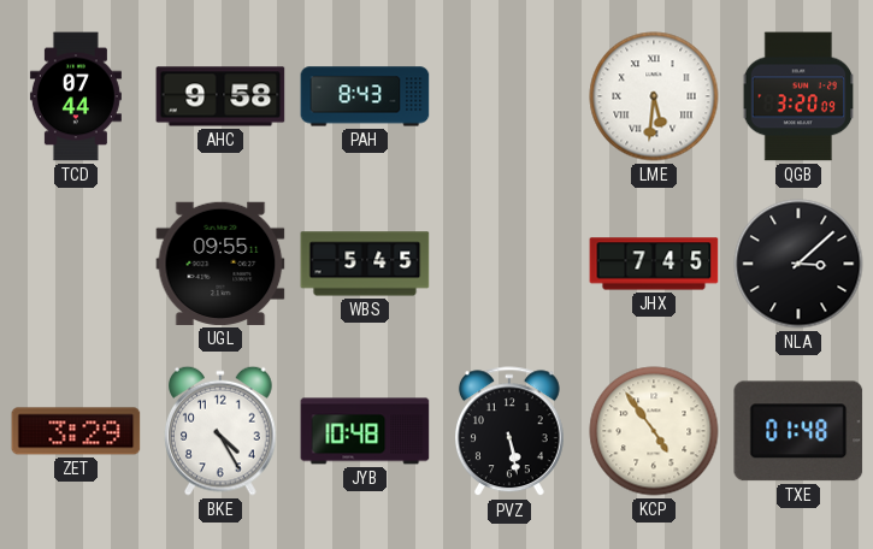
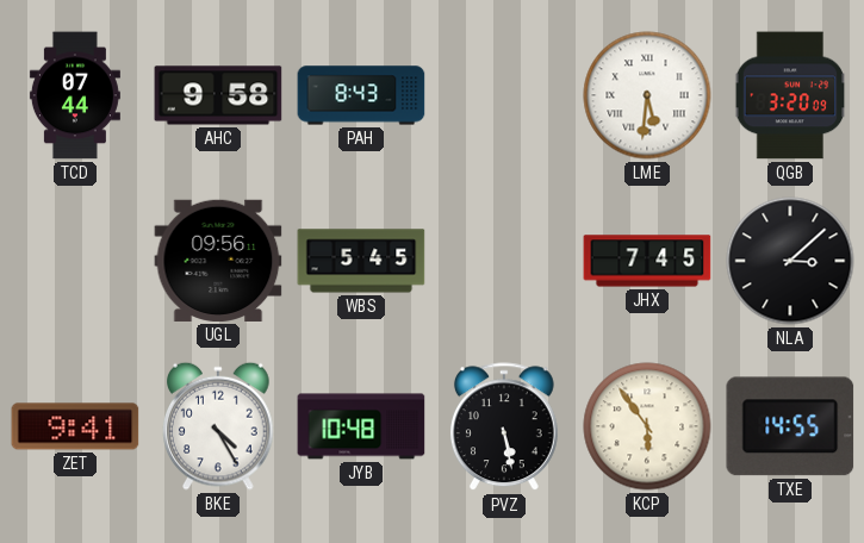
UGL: 09:55 -> 09:56
ZET: 3:29 -> 9:41
KCP: 4:54 -> 5:54
TXE: 01:48 -> 14:55
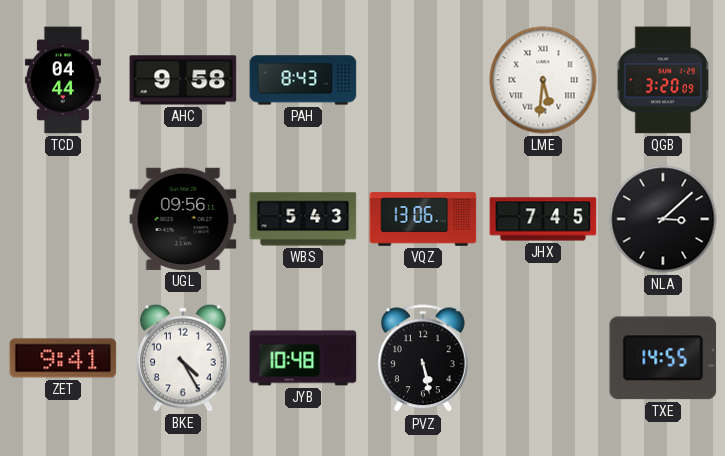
TCD: 07:44 -> 04:44
WBS: 5:45 -> 5:43
VQZ: none -> 13:06
KCP: 5:54 -> none
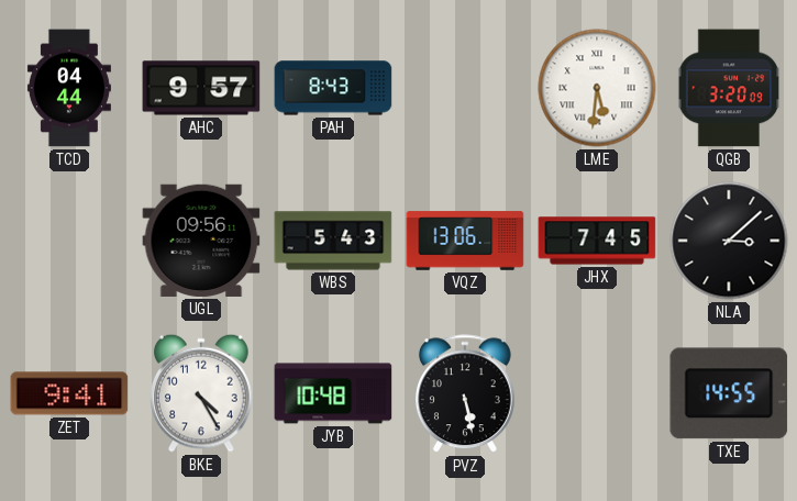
AHC: 9:58 -> 9:57
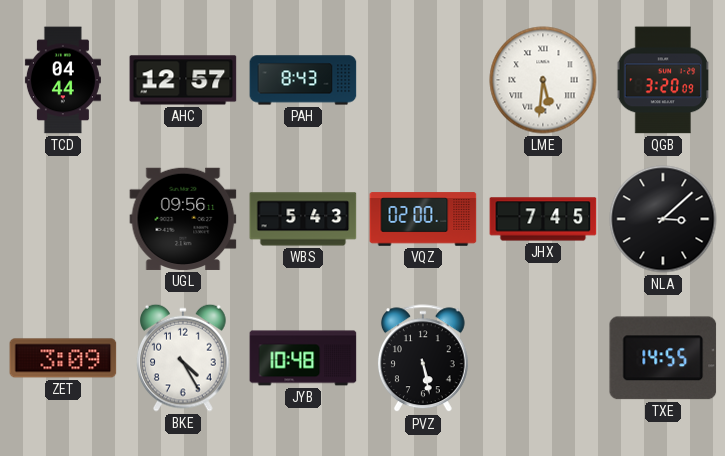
AHC: 9:57 -> 12:57
VQZ: 13:06 -> 02:00
ZET: 9:41 -> 3:09
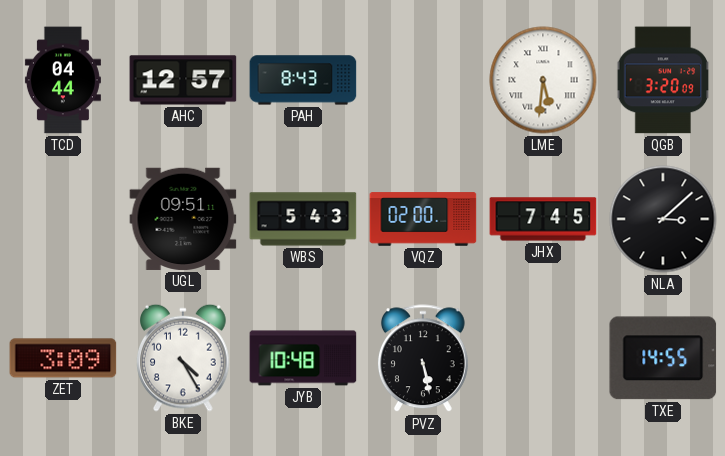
UGL: 09:56 -> 09:51
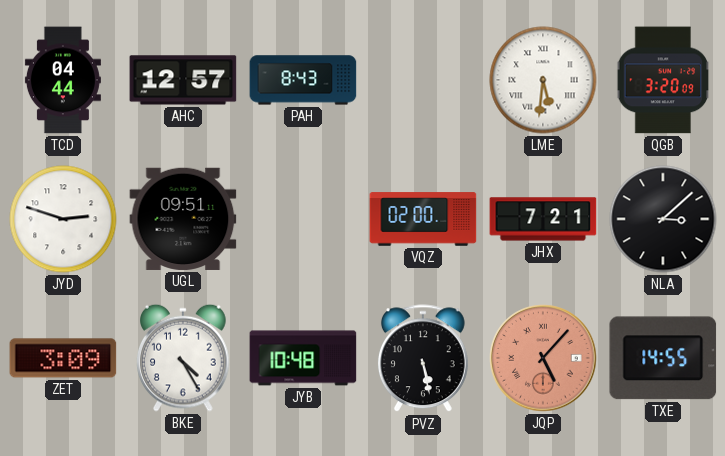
JYD: none -> 2:48
WBS: 5:43 -> none
JHX: 7:45 -> 7:21
JQP: none -> 5:07
